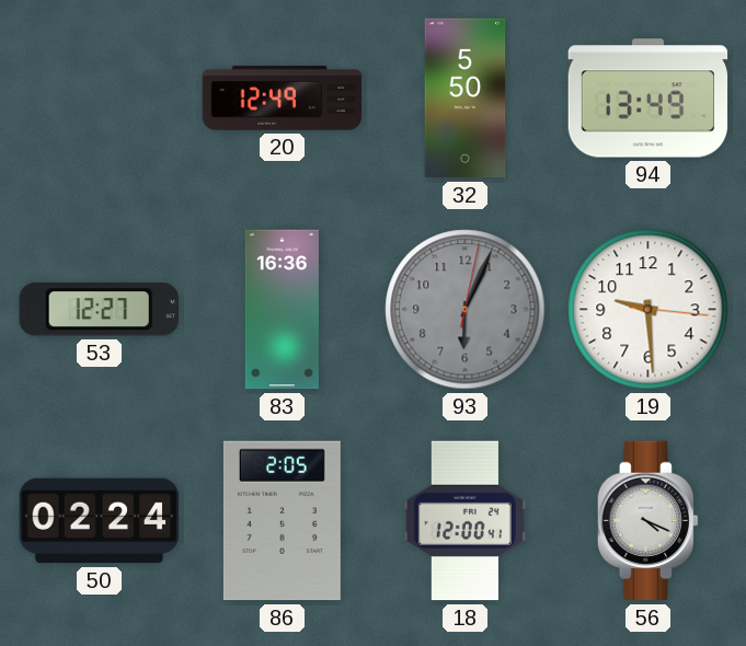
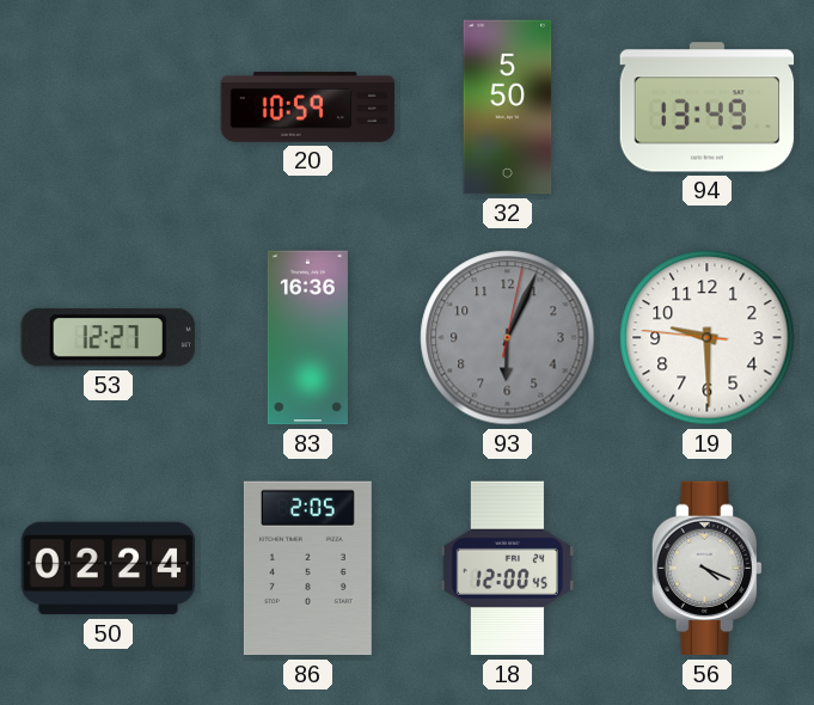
20: 12:49 -> 10:59
19: 9:29:16 -> 9:29:46
18: 12:00:41 -> 12:00:45
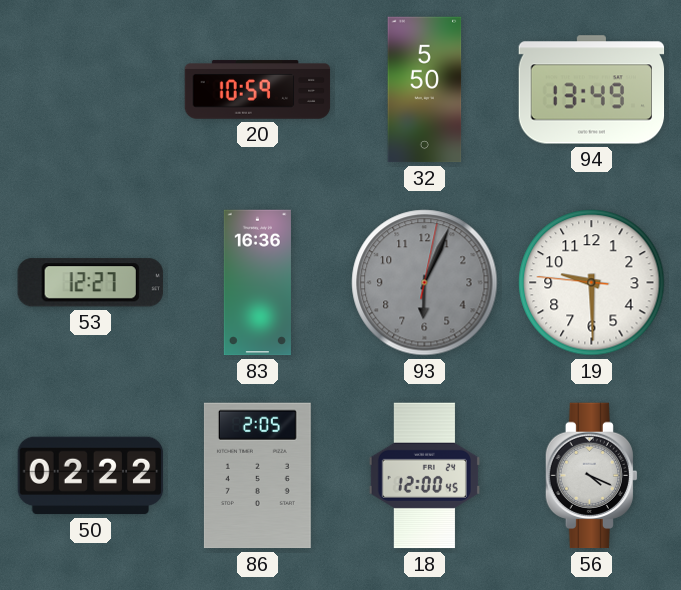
50: 02:24 -> 02:22
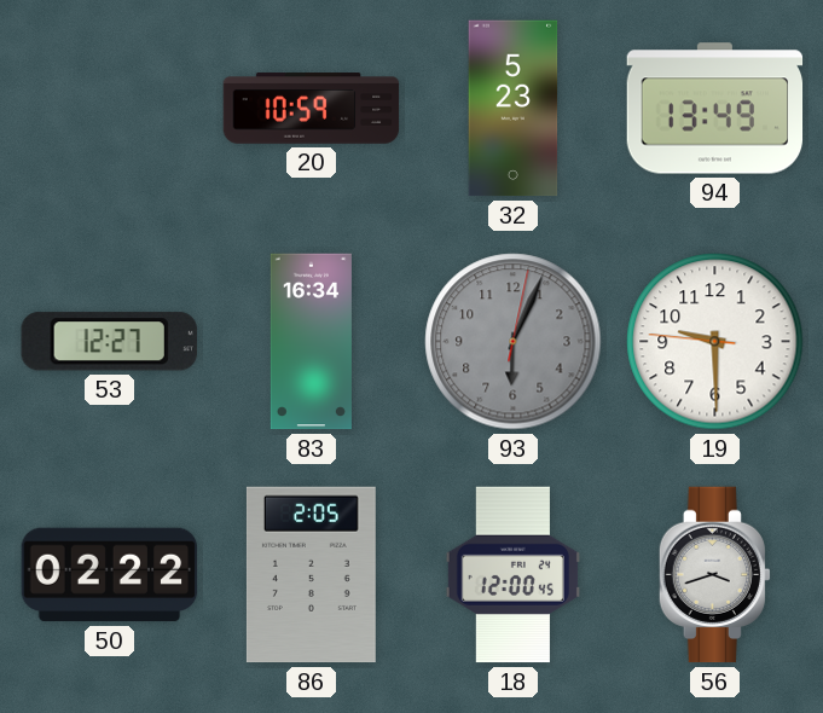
32: 5:50 -> 5:23
83: 16:36 -> 16:34
56: 4:19 -> 3:42
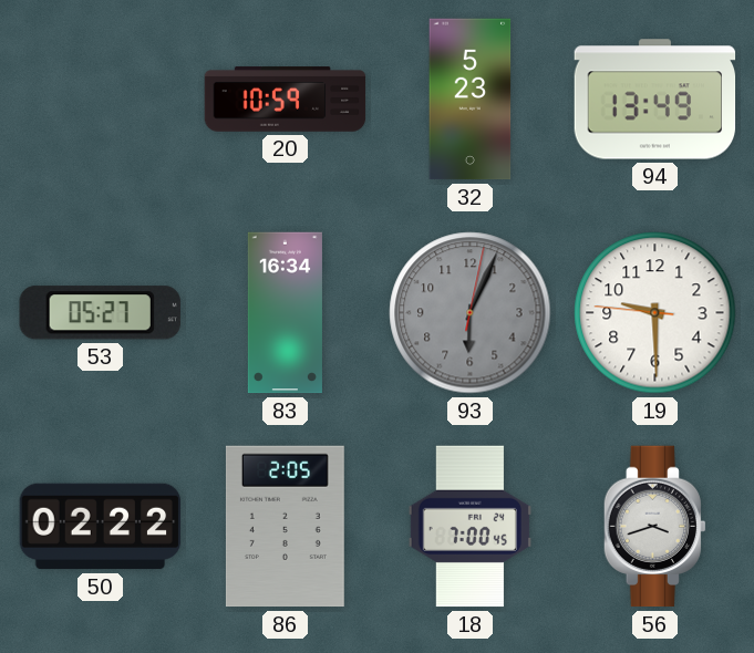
53: 12:27 -> 05:27
18: 12:00 -> 7:00
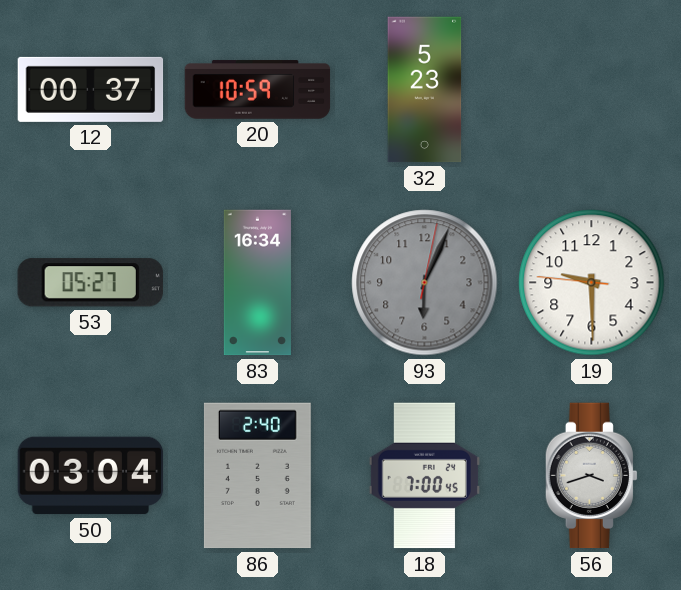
12: none -> 00:37
94: 13:49 -> none
50: 02:22 -> 03:04
86: 2:05 -> 2:40
